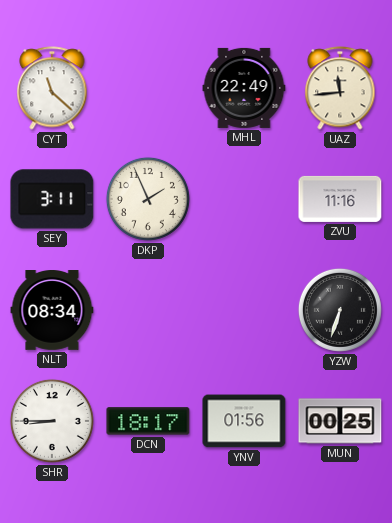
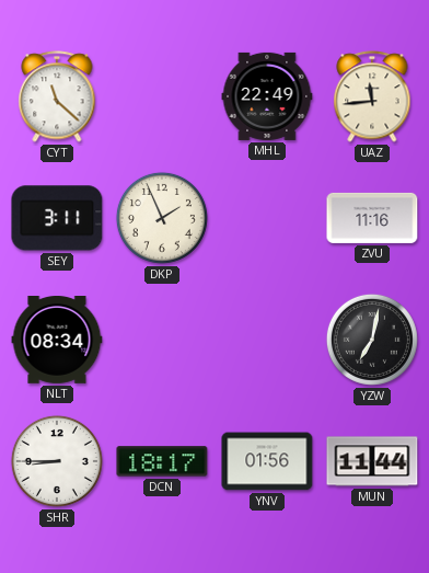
YZW: 6:33 -> 7:02
MUN: 00:25 -> 11:44
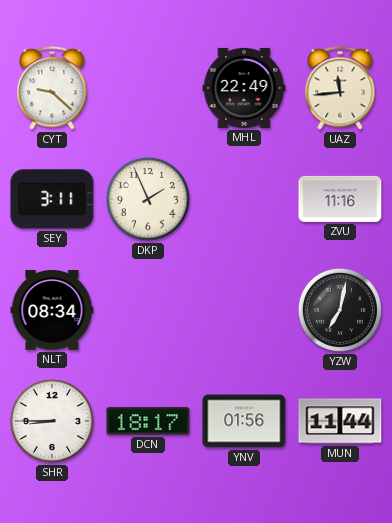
CYT: 11:22 -> 9:22
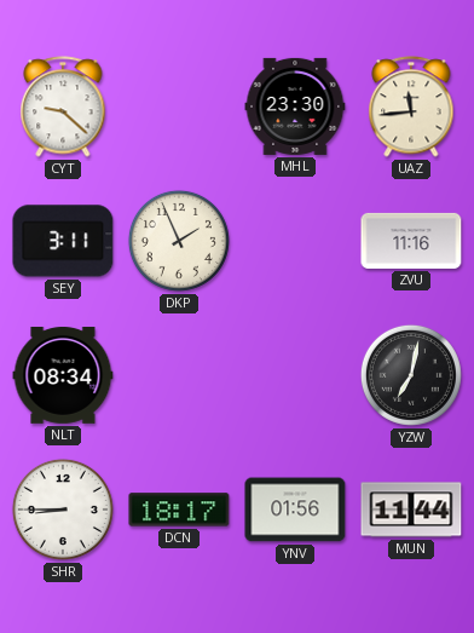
MHL: 22:49 -> 23:30
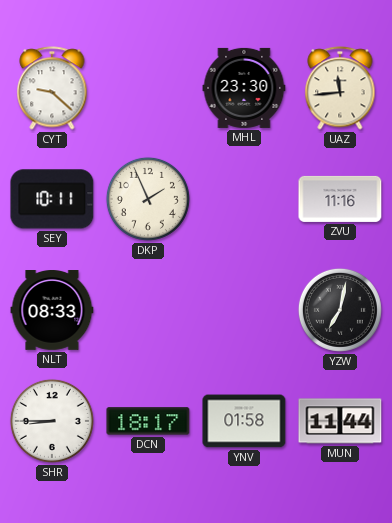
SEY: 3:11 -> 10:11
NLT: 08:34 -> 08:33
YNV: 01:56 -> 01:58
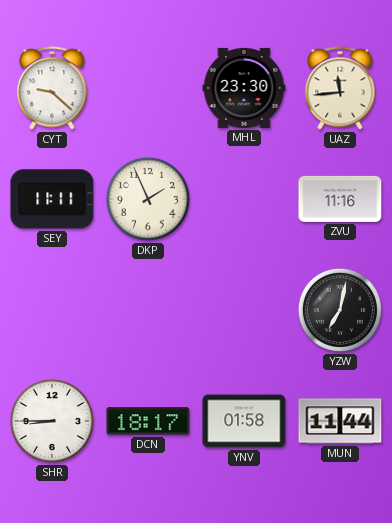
SEY: 10:11 -> 11:11
NLT: 08:33 -> none
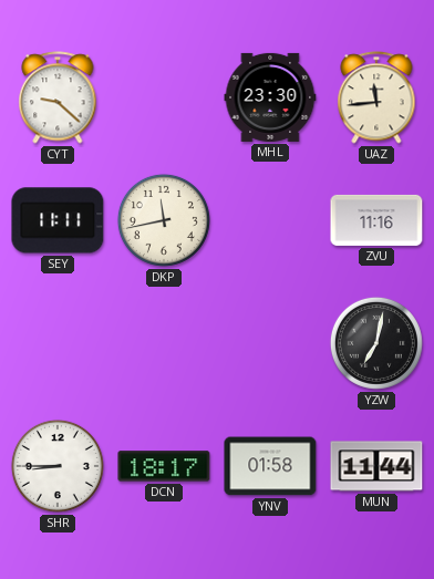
DKP: 1:56 -> 11:43
